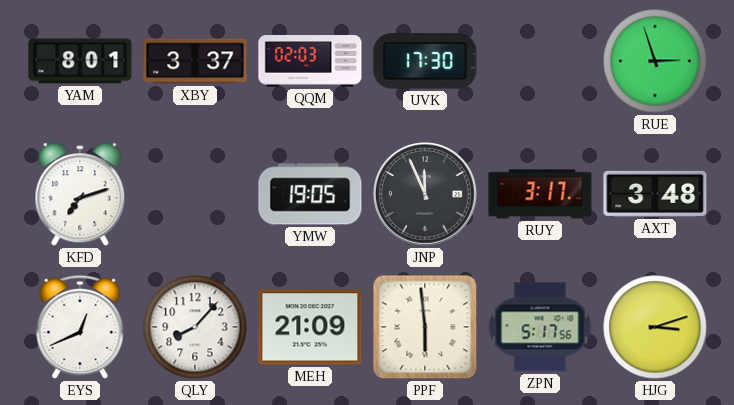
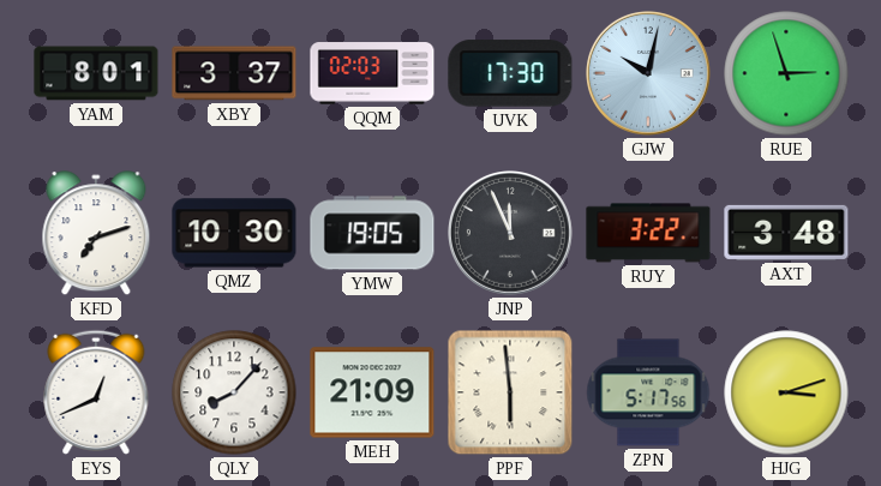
GJW: none -> 10:02
QMZ: none -> 10:30
RUY: 3:17 -> 3:22
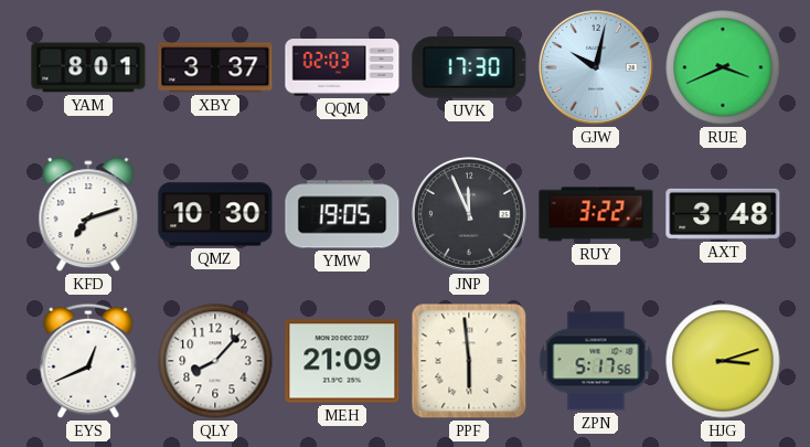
RUE: 2:57 -> 3:41
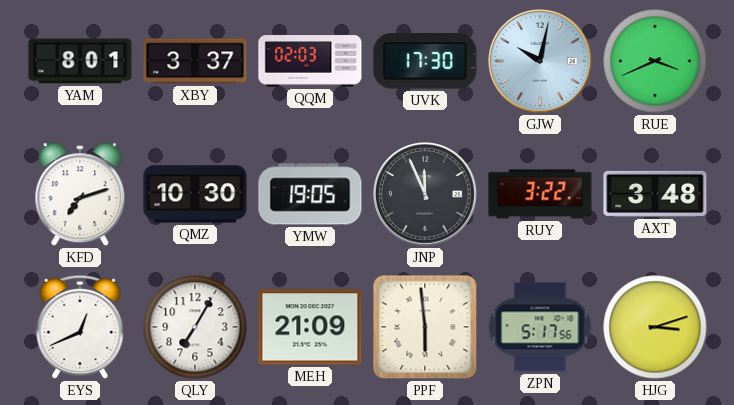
QLY: 8:07 -> 7:05
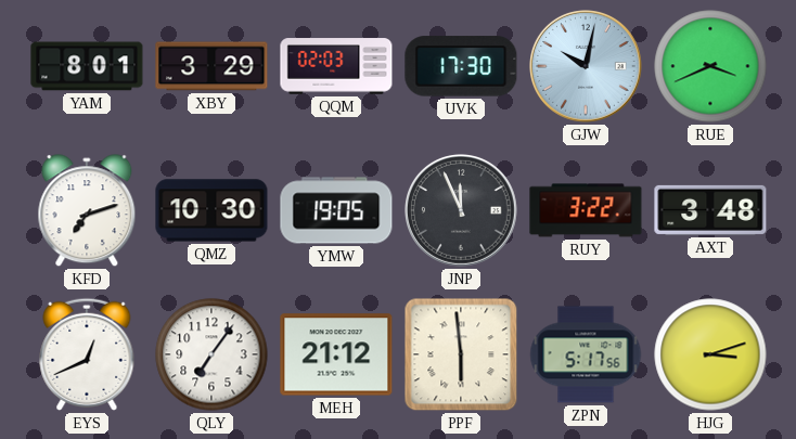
XBY: 3:37 -> 3:29
QLY: 7:05 -> 7:06
MEH: 21:09 -> 21:12
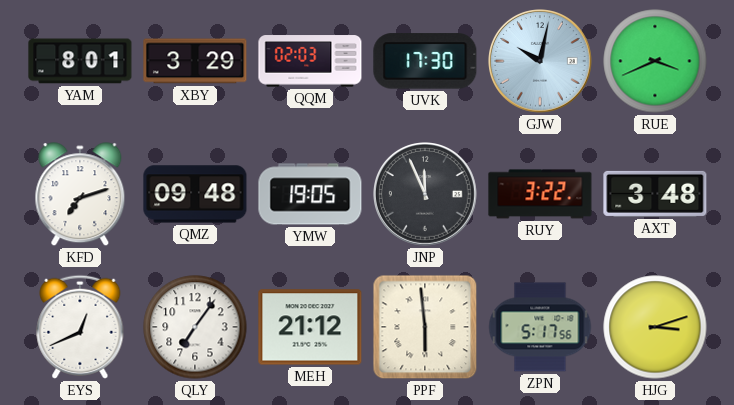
QMZ: 10:30 -> 09:48
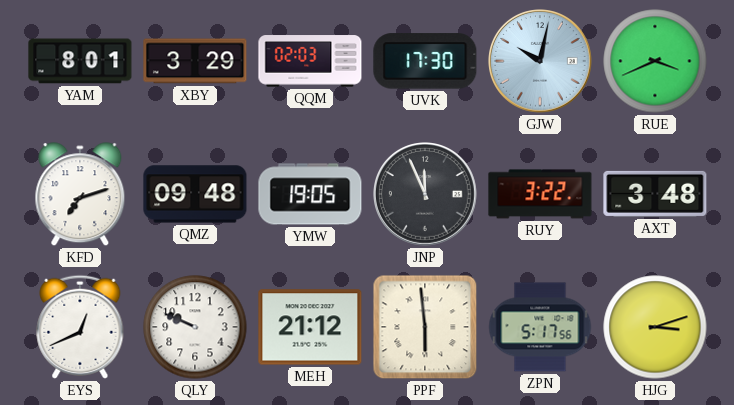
QLY: 7:06 -> 9:49
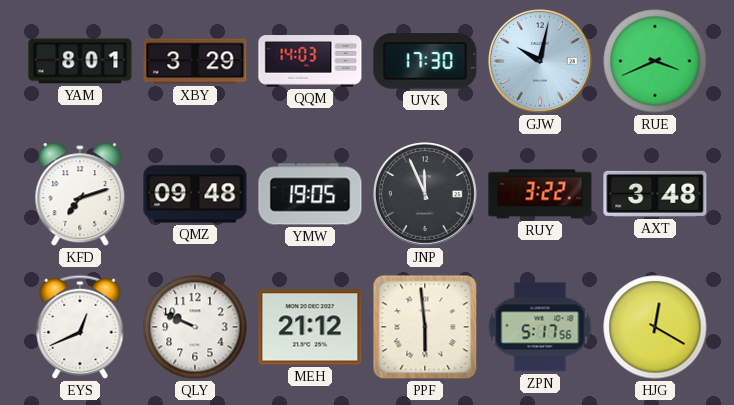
QQM: 02:03 -> 14:03
HJG: 3:12 -> 12:20
